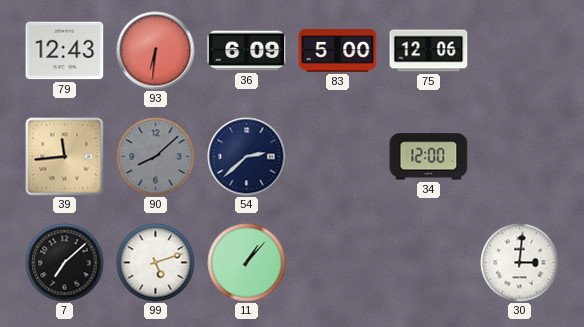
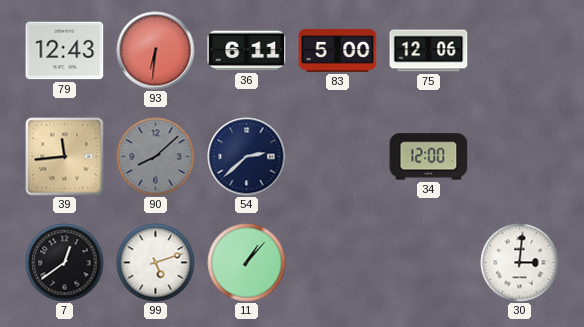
36: 6:09 -> 6:11
7: 7:08 -> 12:39
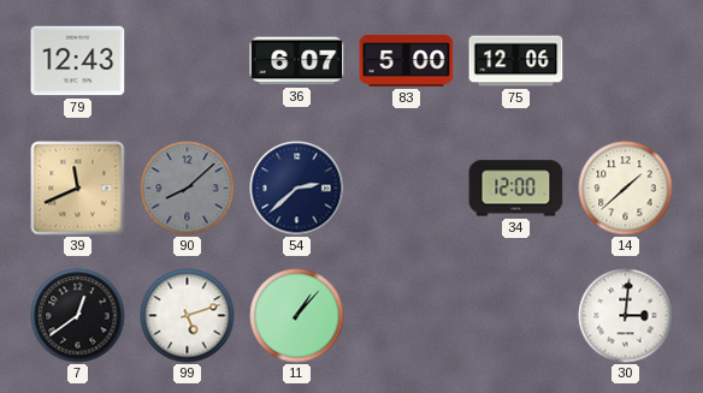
93: 6:31 -> none
36: 6:11 -> 6:07
39: 11:44 -> 11:41
14: none -> 1:38
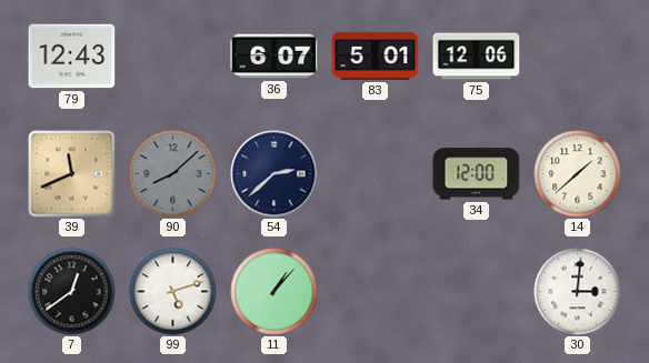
83: 5:00 -> 5:01
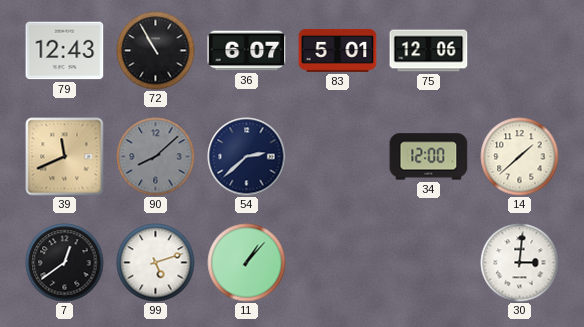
72: none -> 10:55
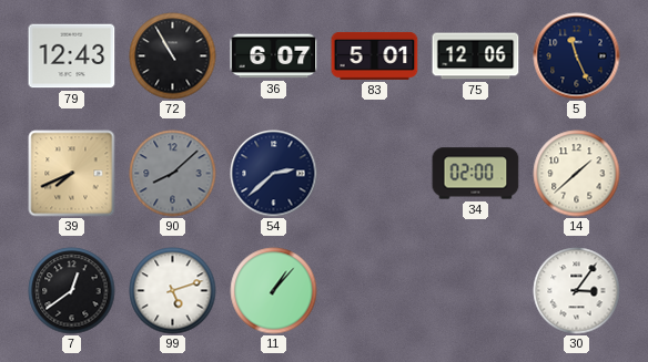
5: none -> 11:26
39: 11:41 -> 7:41
34: 12:00 -> 02:00
30: 3:01 -> 3:06
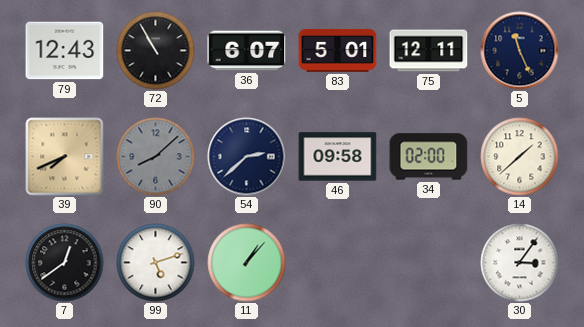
75: 12:06 -> 12:11
46: none -> 09:58
